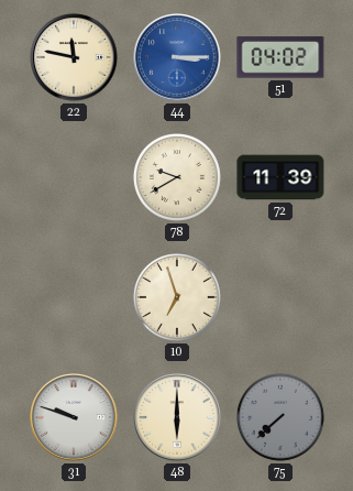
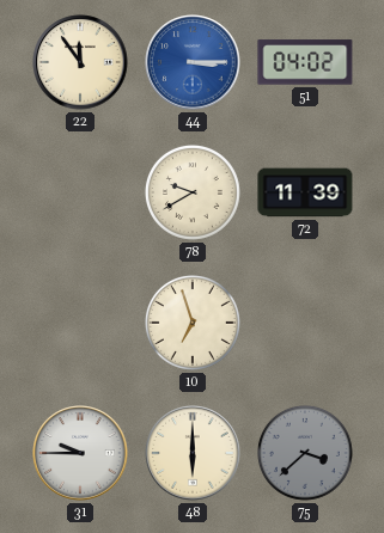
22: 11:47 -> 11:54
31: 9:48 -> 9:45
75: 7:38 -> 3:38
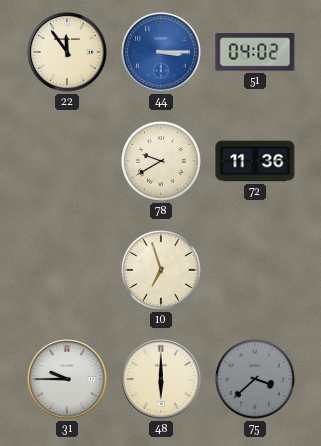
72: 11:39 -> 11:36
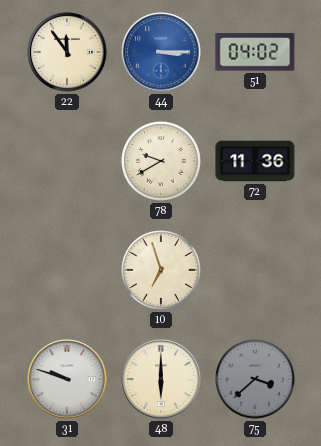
31: 9:45 -> 9:48
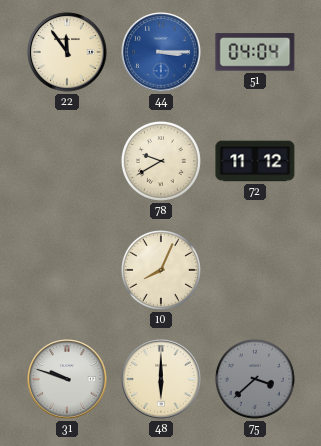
51: 04:02 -> 04:04
72: 11:36 -> 11:12
10: 6:57 -> 8:04
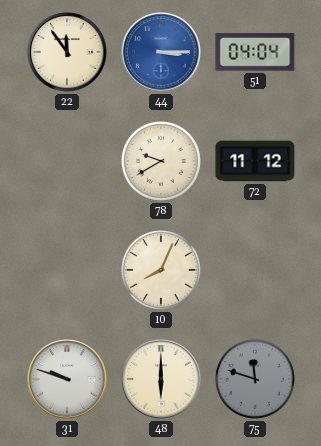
75: 3:38 -> 11:48
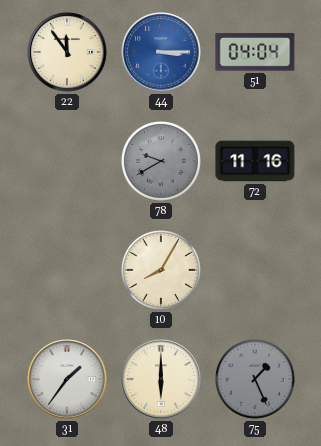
78 dial: cream -> grey
72: 11:12 -> 11:16
10: 8:04 -> 8:05
31: 9:48 -> 1:36
75: 11:48 -> 1:26
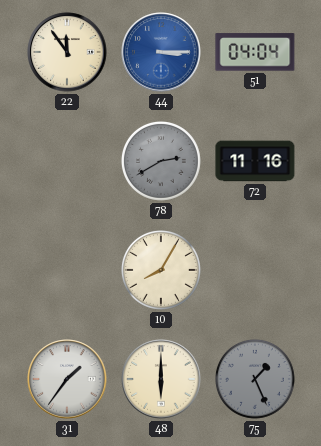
78: 9:40 -> 2:40
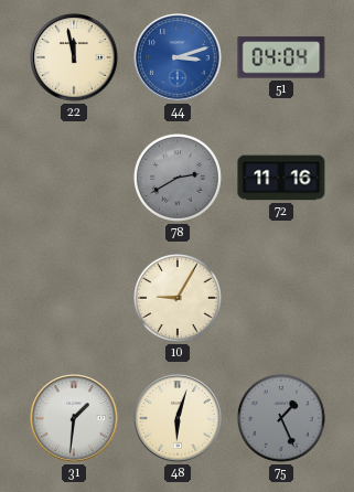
22: 11:54 -> 11:58
44: 3:15 -> 3:12
10: 8:05 -> 9:05
31: 1:36 -> 1:31
48: 6:00 -> 6:03
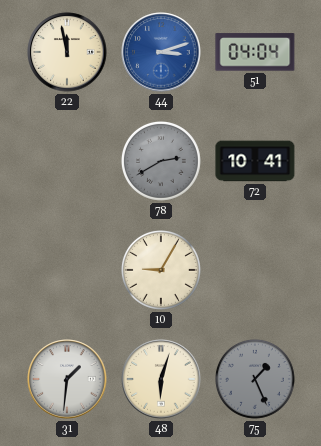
72: 11:16 -> 10:41
